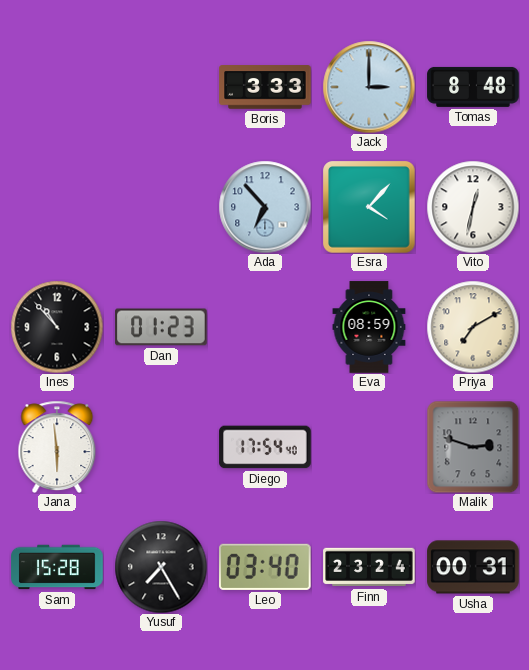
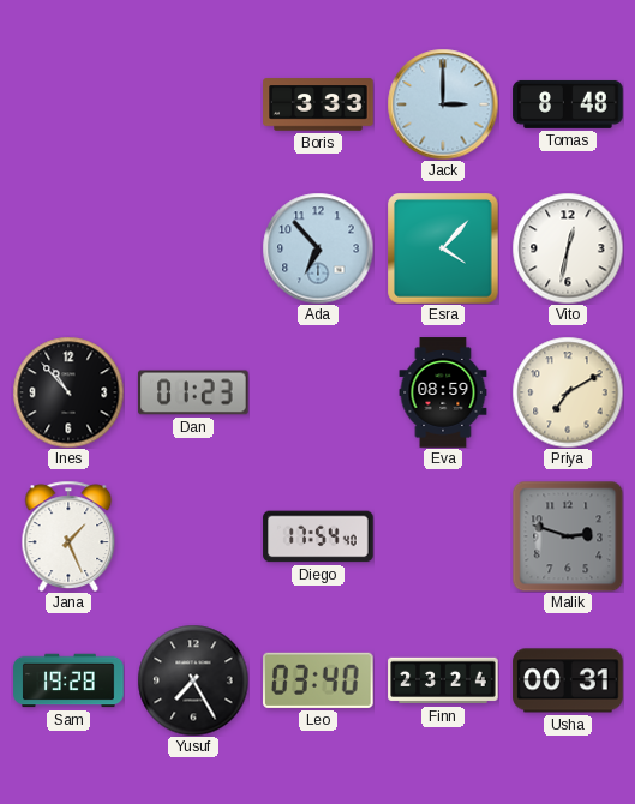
Jana: 5:59 -> 1:26
Sam: 15:28 -> 19:28
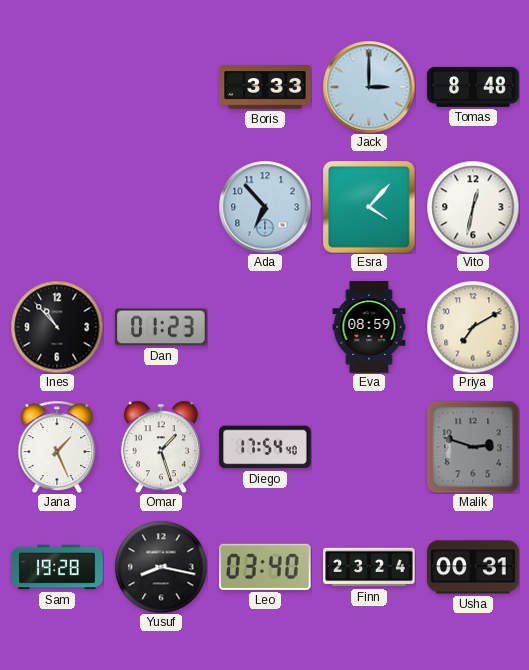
Omar: none -> 1:27
Yusuf: 7:25 -> 8:17
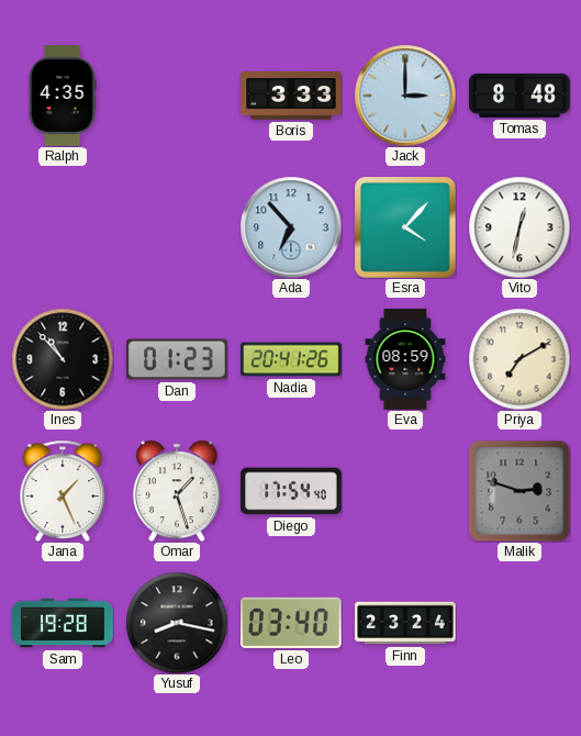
Ralph: none -> 4:35
Nadia: none -> 20:41
Usha: 00:31 -> none
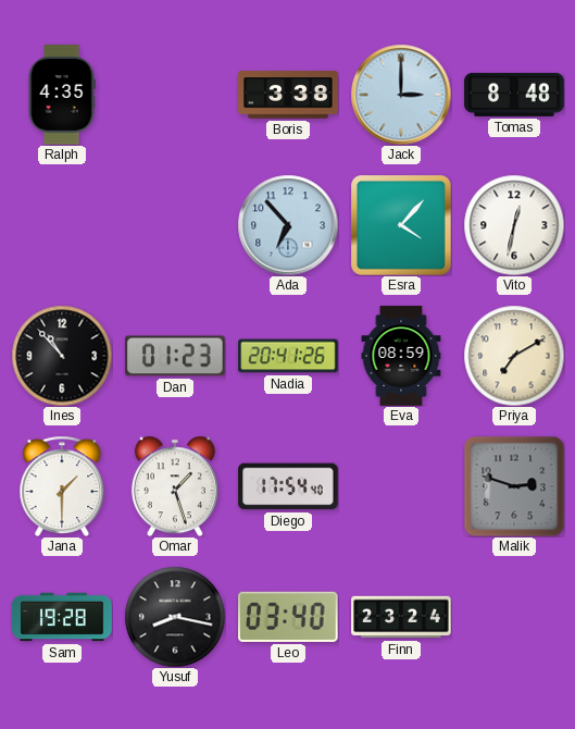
Boris: 3:33 -> 3:38
Jana: 1:26 -> 1:30
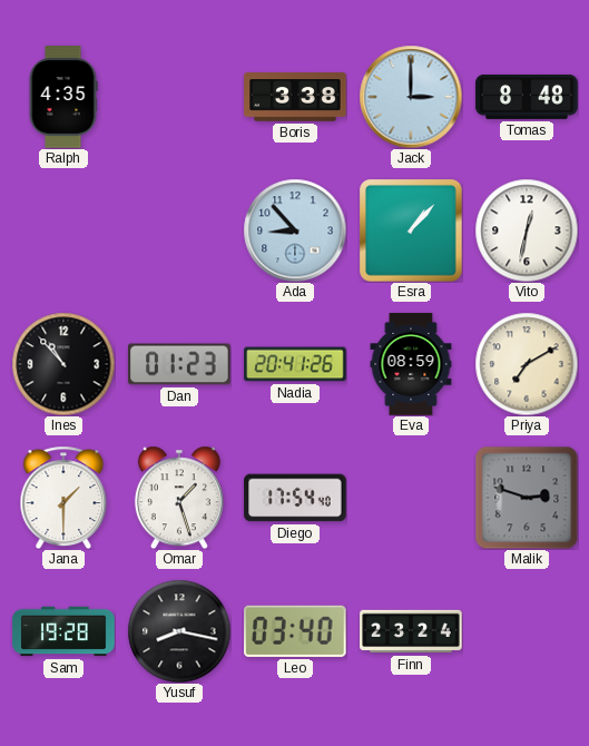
Ada: 6:53 -> 8:53
Esra: 4:07 -> 1:07
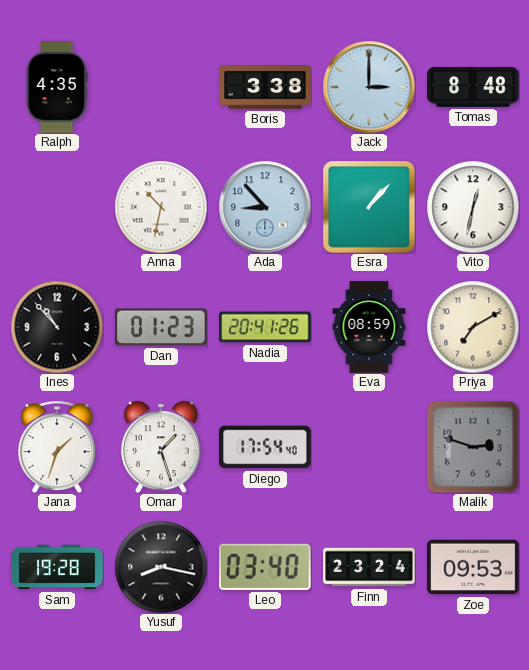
Anna: none -> 10:32
Jana: 1:30 -> 1:33
Zoe: none -> 09:53
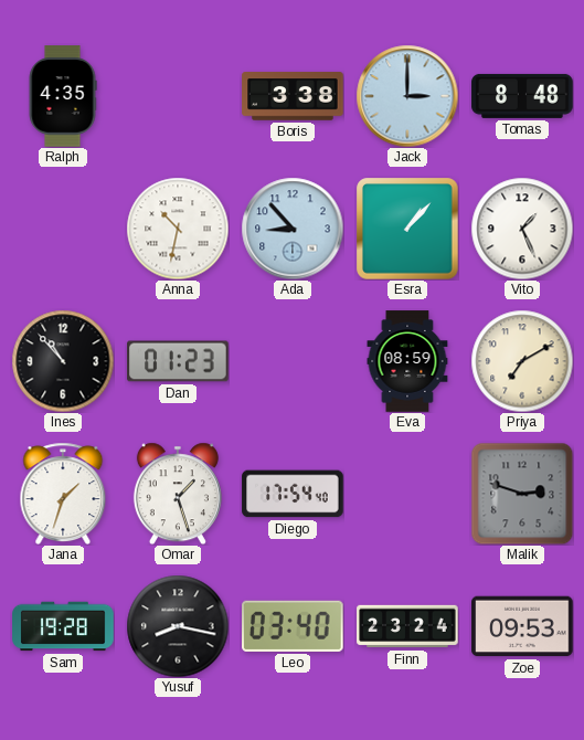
Vito: 12:32 -> 1:26
Nadia: 20:41 -> none
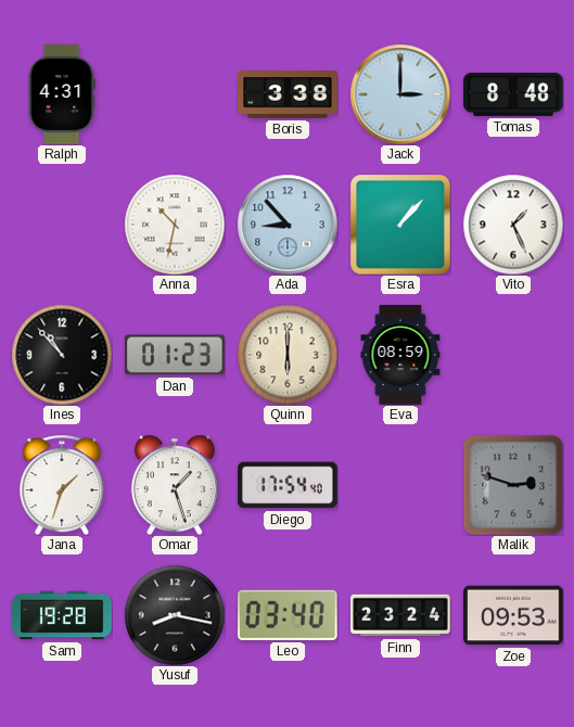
Ralph: 4:35 -> 4:31
Quinn: none -> 6:00
Priya: 7:10 -> none
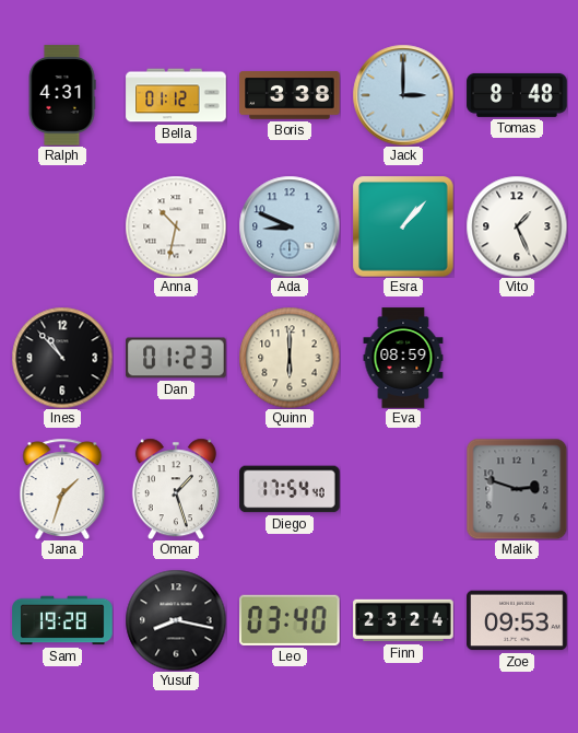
Bella: none -> 01:12
Ada: 8:53 -> 8:49
